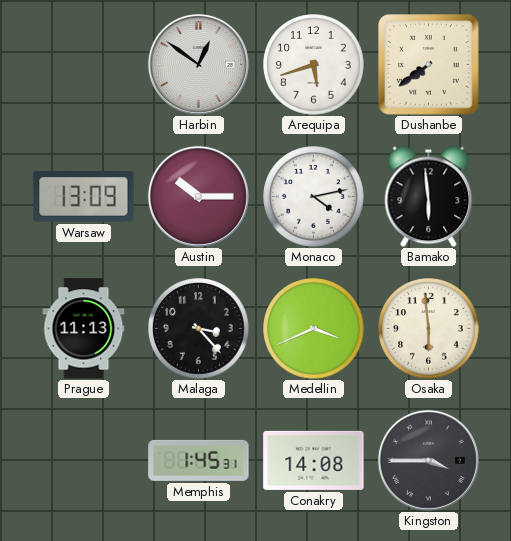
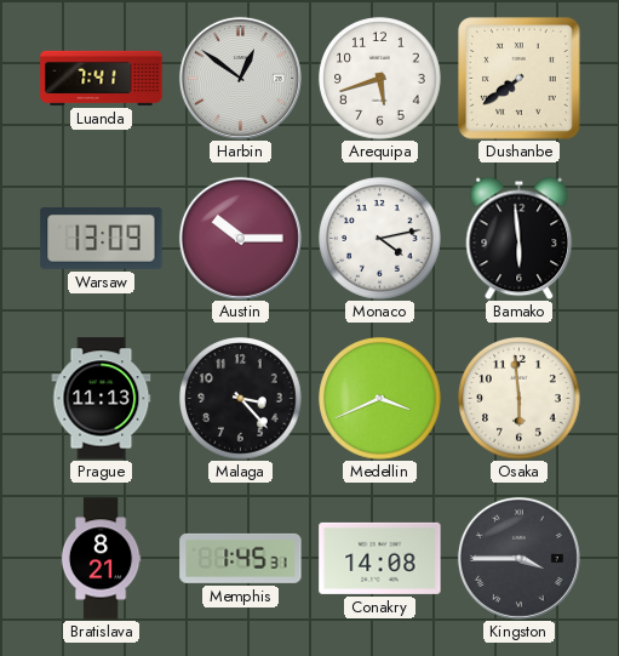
Luanda: none -> 7:41
Bratislava: none -> 8:21
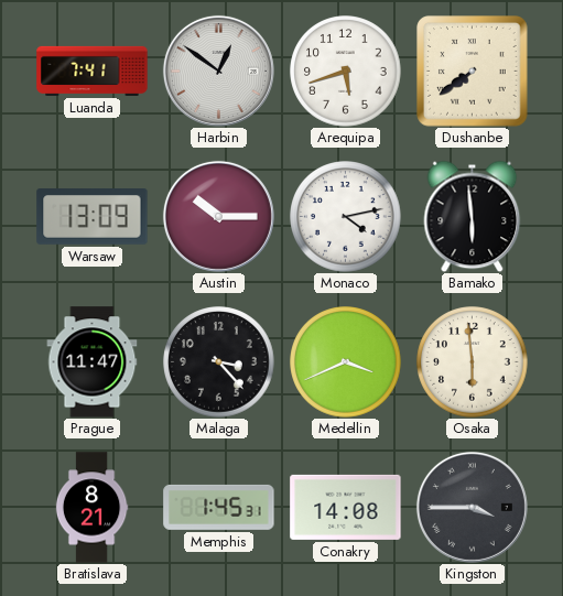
Prague: 11:13 -> 11:47
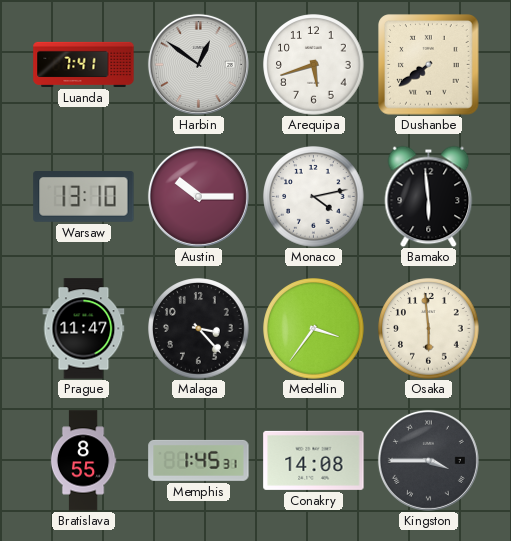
Warsaw: 13:09 -> 13:10
Medellin: 3:41 -> 3:36
Bratislava: 8:21 -> 8:55
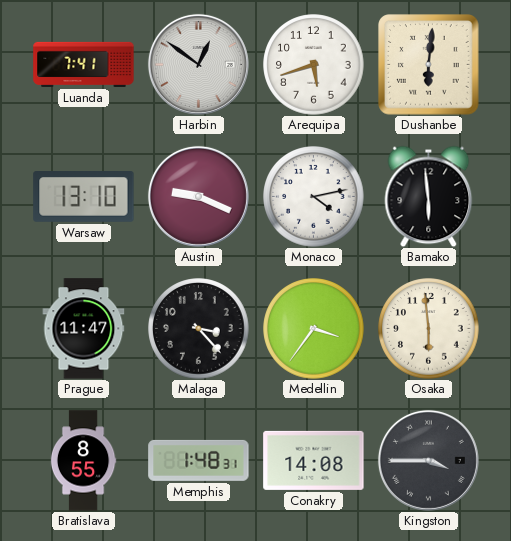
Dushanbe: 7:39 -> 6:01
Austin: 10:15 -> 9:19
Memphis: 1:45 -> 1:48
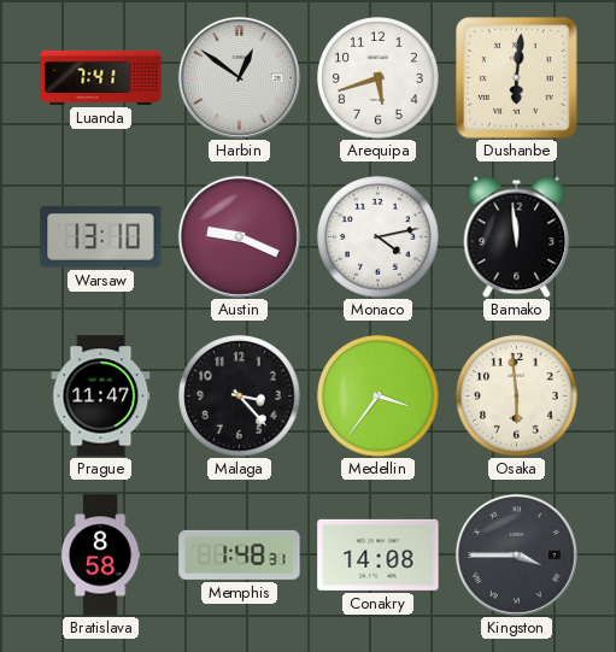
Bamako: 5:59 -> 11:59
Bratislava: 8:55 -> 8:58
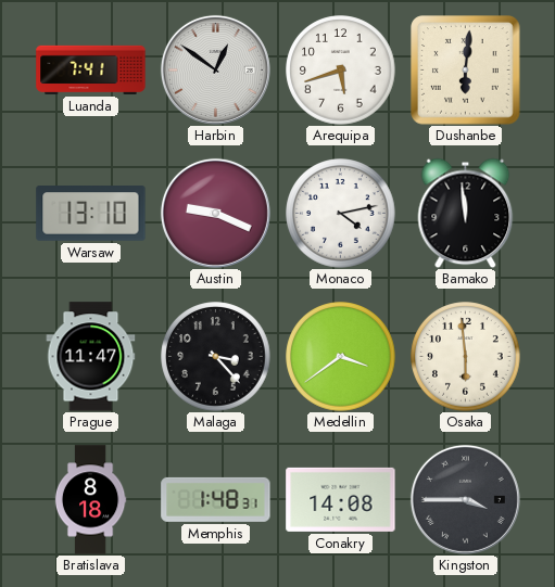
Medellin: 3:36 -> 3:39
Bratislava: 8:58 -> 8:18
